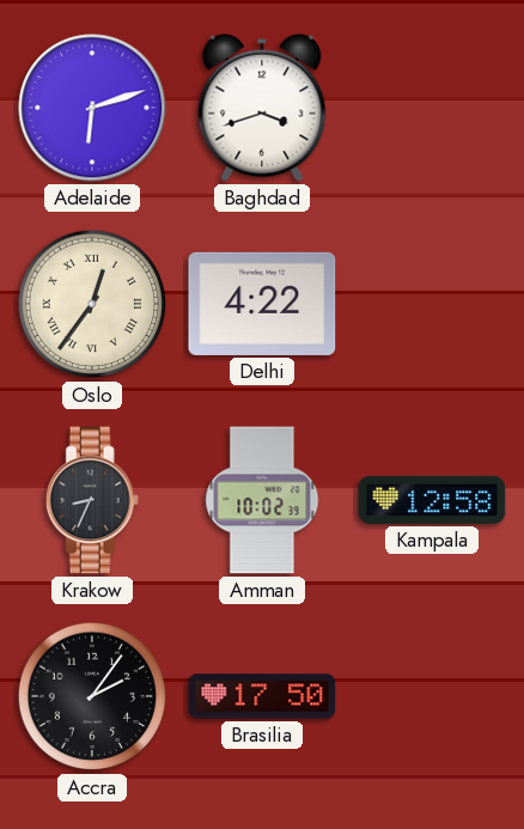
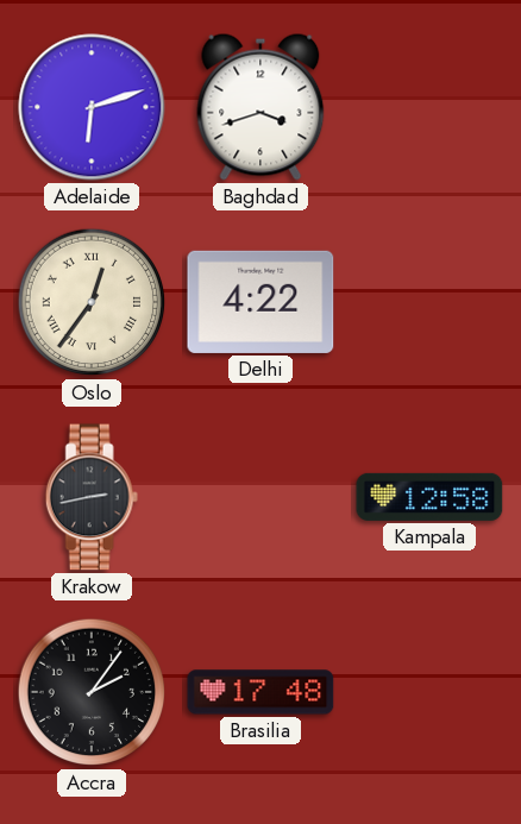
Krakow: 8:34 -> 2:43
Amman: 10:02 -> none
Brasilia: 17:50 -> 17:48
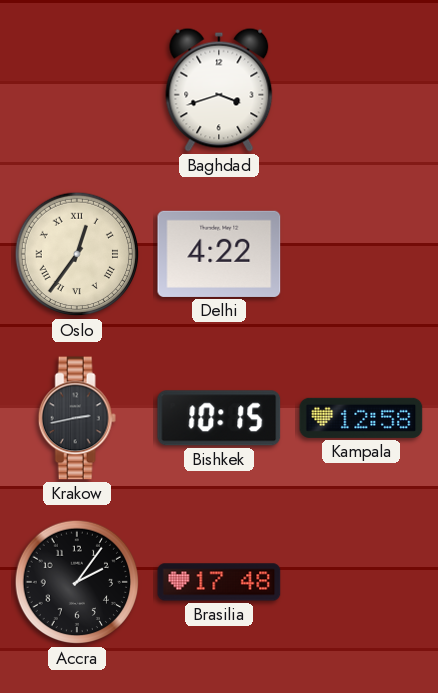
Adelaide: 6:12 -> none
Bishkek: none -> 10:15
